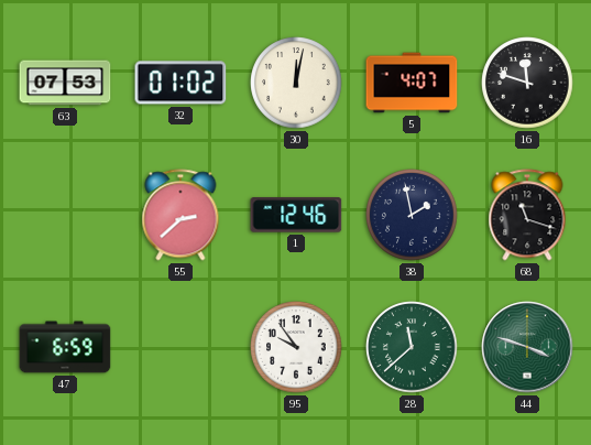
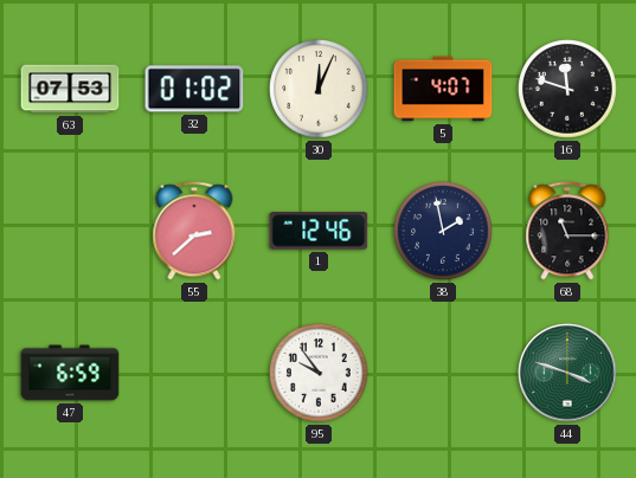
30: 12:02 -> 12:04
68: 11:18 -> 11:15
28: 11:38 -> none
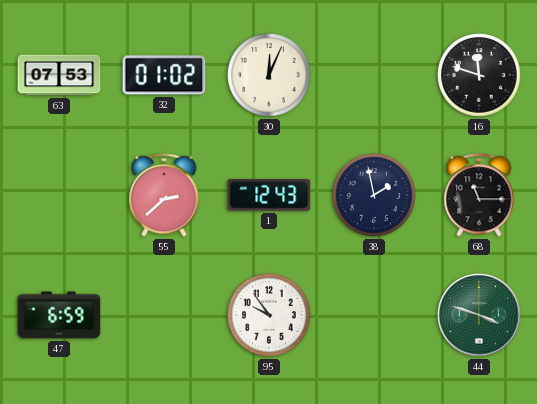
5: 4:07 -> none
1: 12:46 -> 12:43
